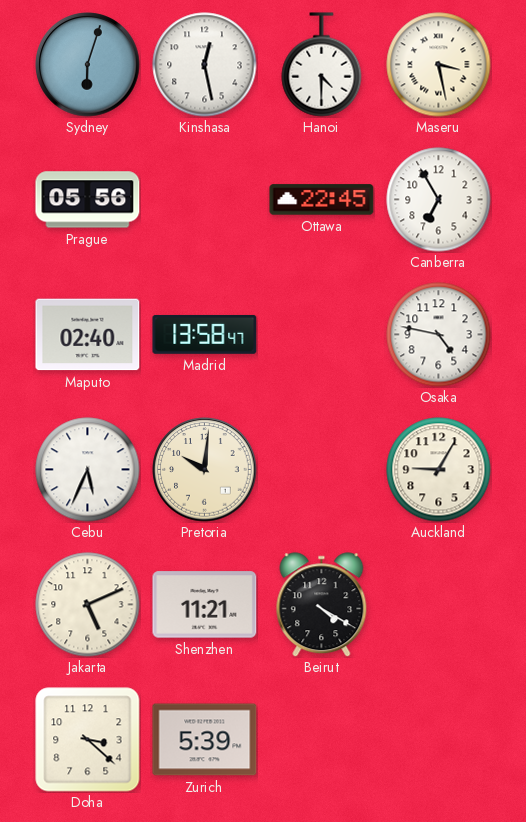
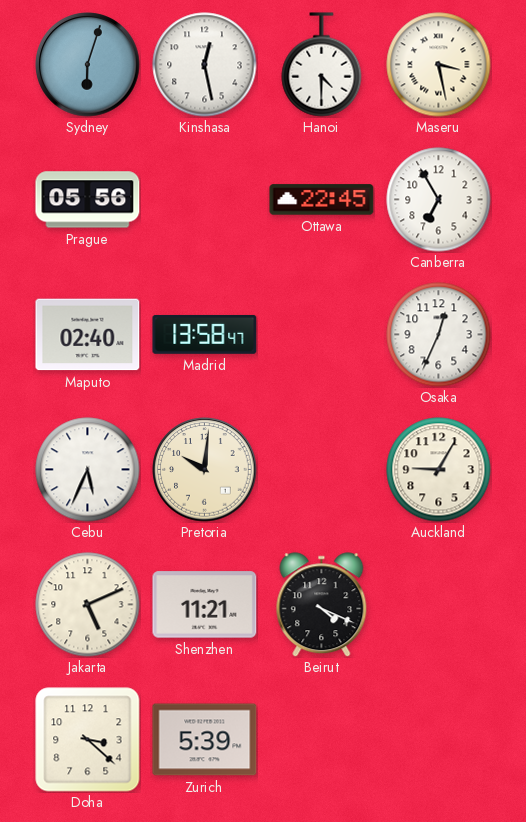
Osaka: 4:47 -> 12:34
Beirut: 4:20 -> 4:19
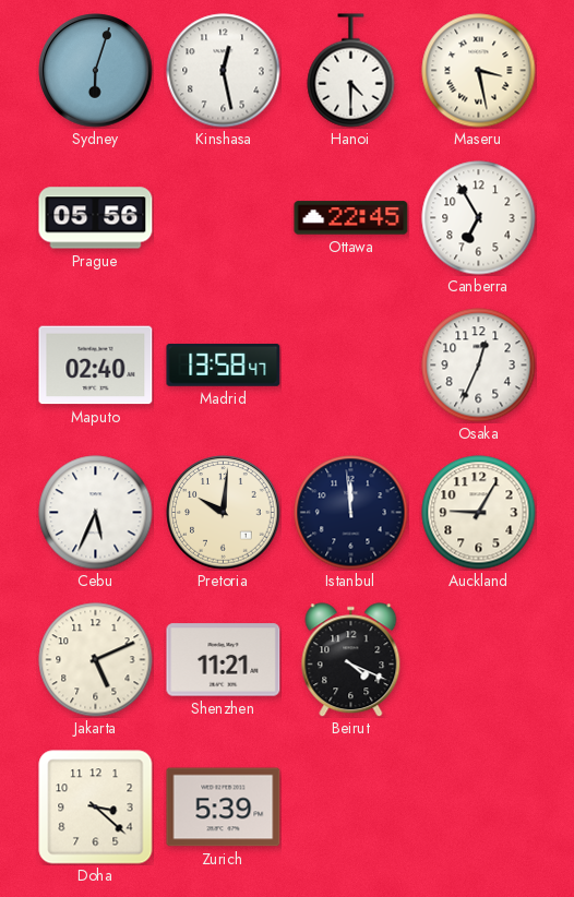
Istanbul: none -> 11:59
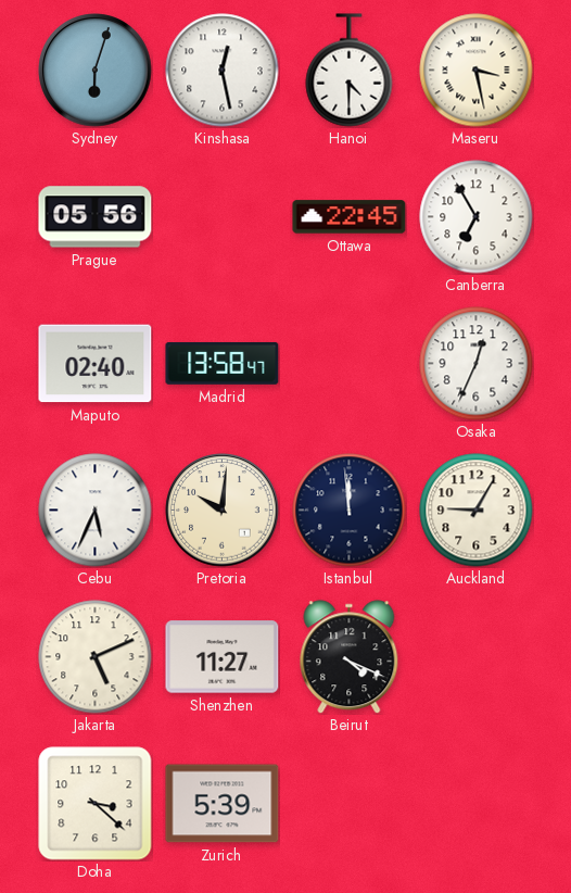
Shenzhen: 11:21 -> 11:27
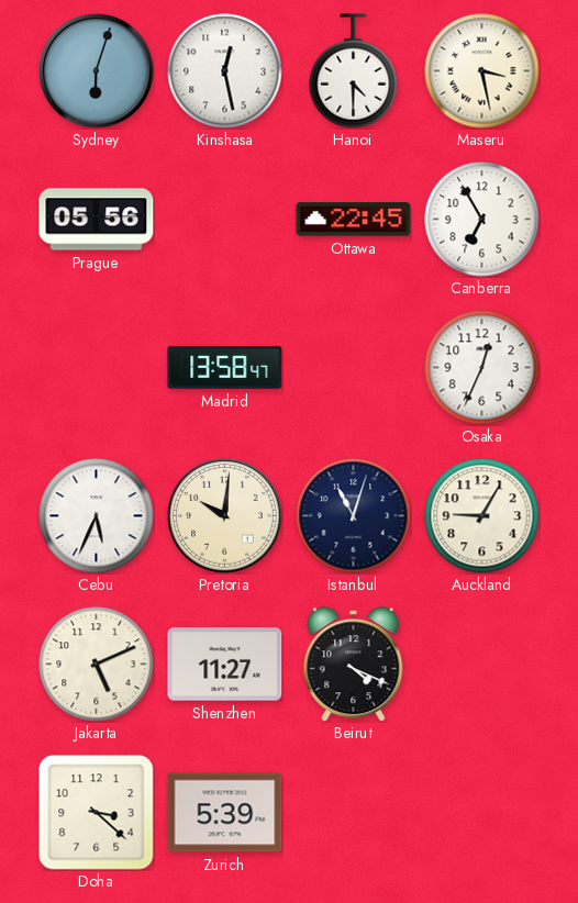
Maputo: 02:40 -> none
Istanbul: 11:59 -> 11:03
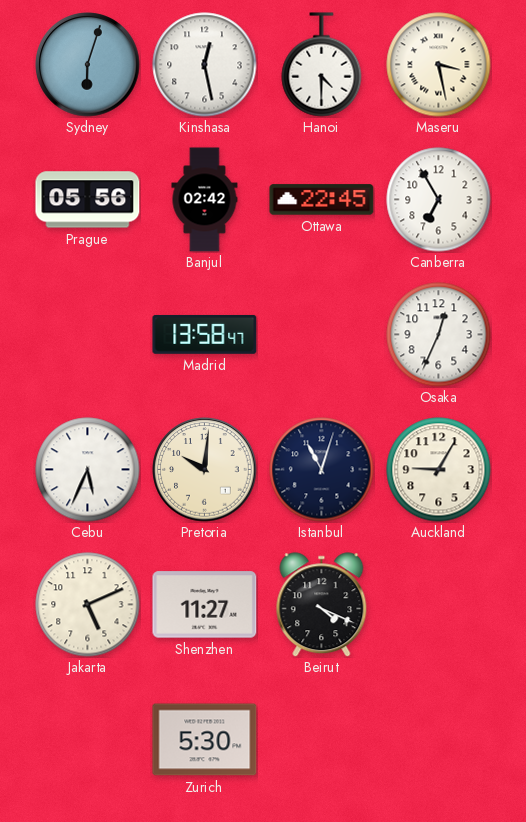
Banjul: none -> 02:42
Doha: 3:22 -> none
Zurich: 5:39 -> 5:30
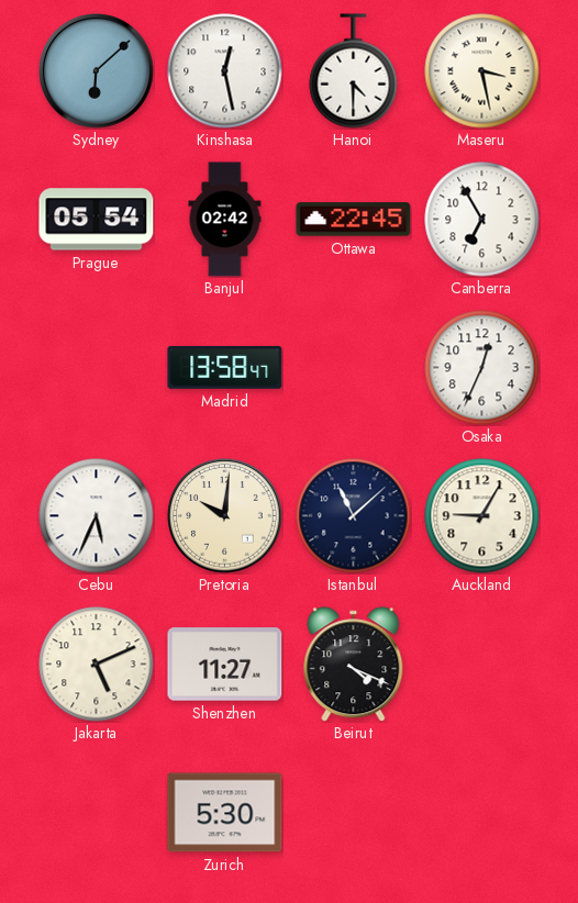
Sydney: 6:03 -> 6:08
Prague: 05:56 -> 05:54
Istanbul: 11:03 -> 11:08
